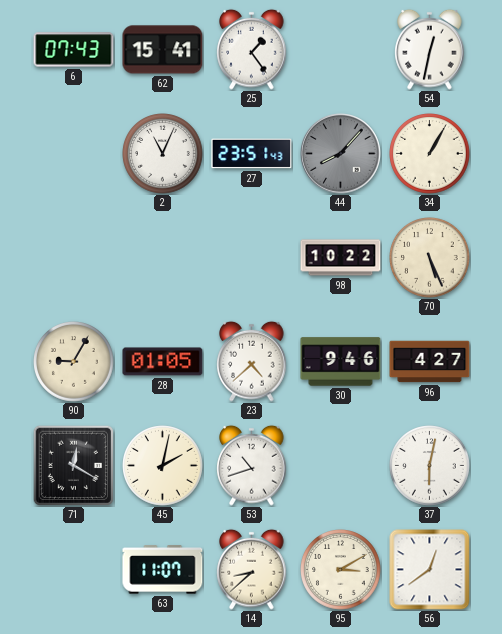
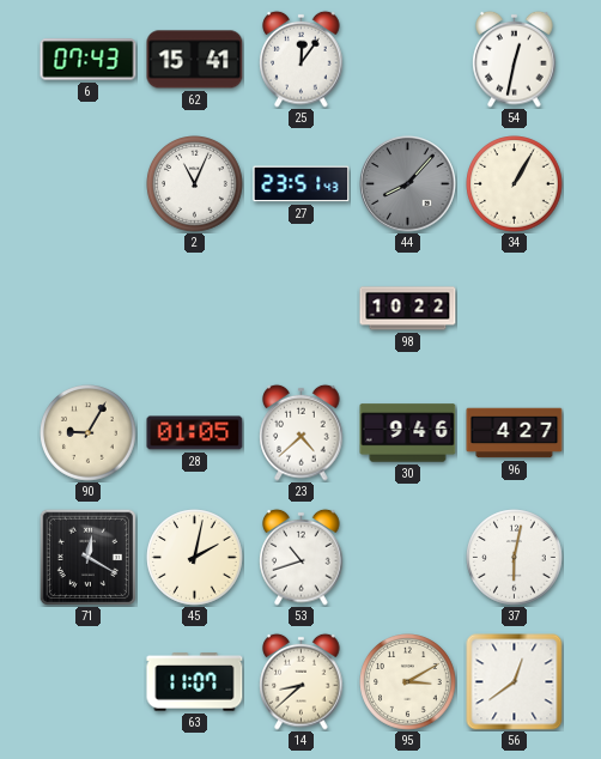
25: 1:24 -> 12:06
70: 5:26 -> none
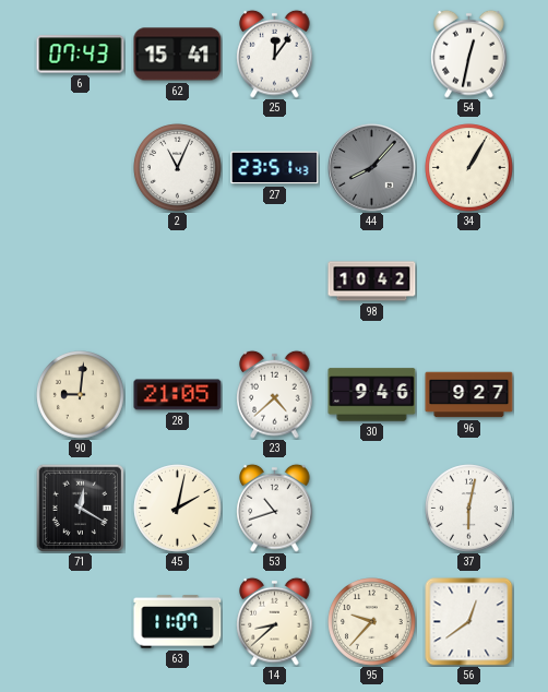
98: 10:22 -> 10:42
90: 9:05 -> 9:01
28: 01:05 -> 21:05
96: 4:27 -> 9:27
95: 3:10 -> 9:37
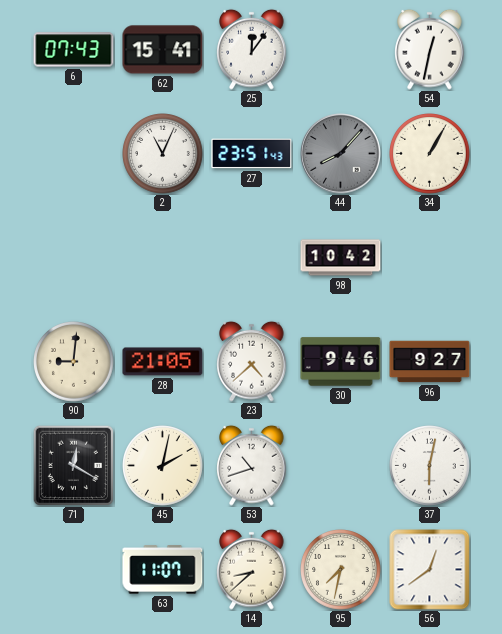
95: 9:37 -> 7:32
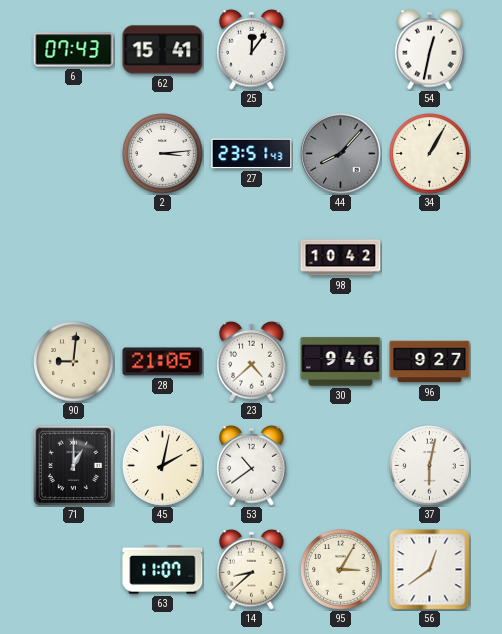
2: 11:04 -> 3:14
71: 12:20 -> 1:00
53: 10:42 -> 10:39
95: 7:32 -> 3:05
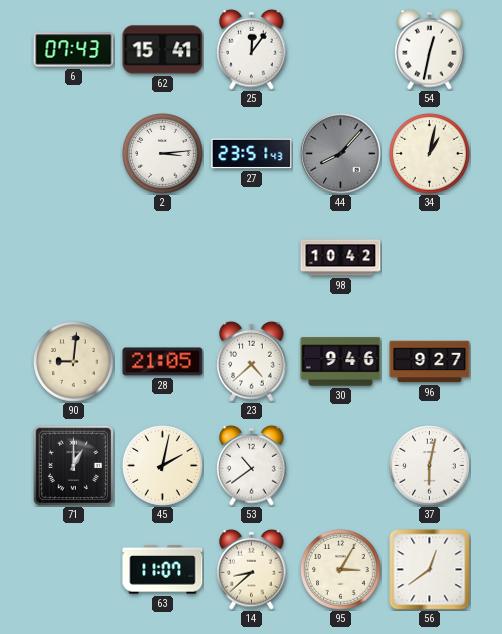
34: 1:05 -> 1:02
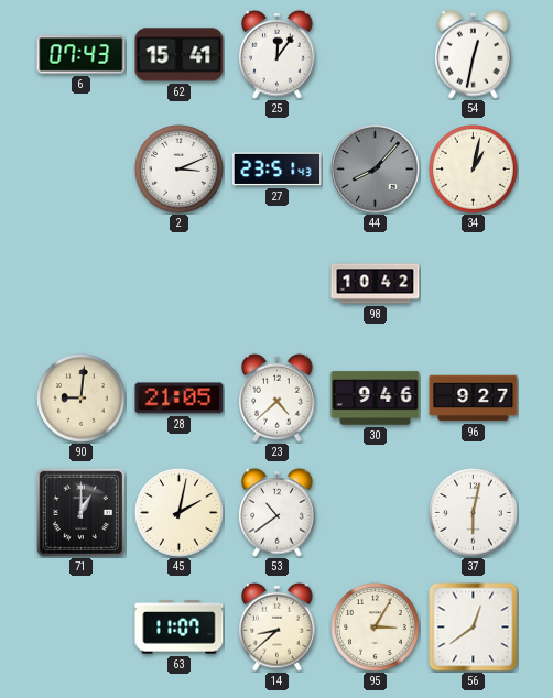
2: 3:14 -> 3:11
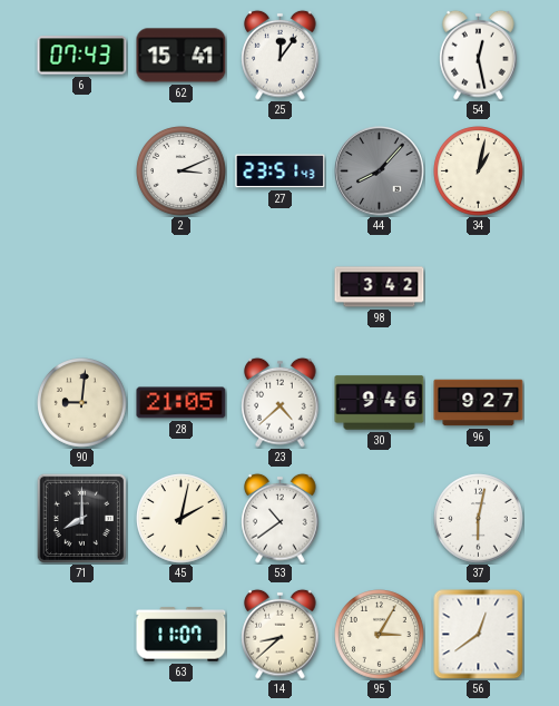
54: 12:32 -> 12:28
98: 10:42 -> 3:42
71: 1:00 -> 8:00
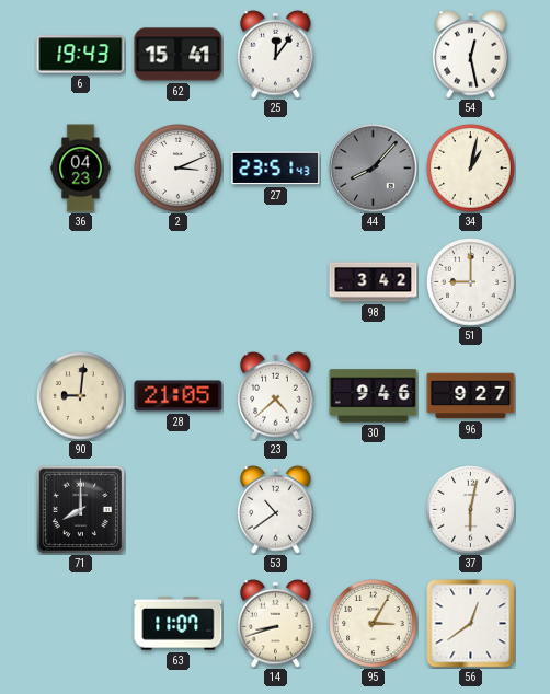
6: 07:43 -> 19:43
36: none -> 04:23
51: none -> 9:00
45: 2:02 -> none
14: 8:38 -> 8:42
